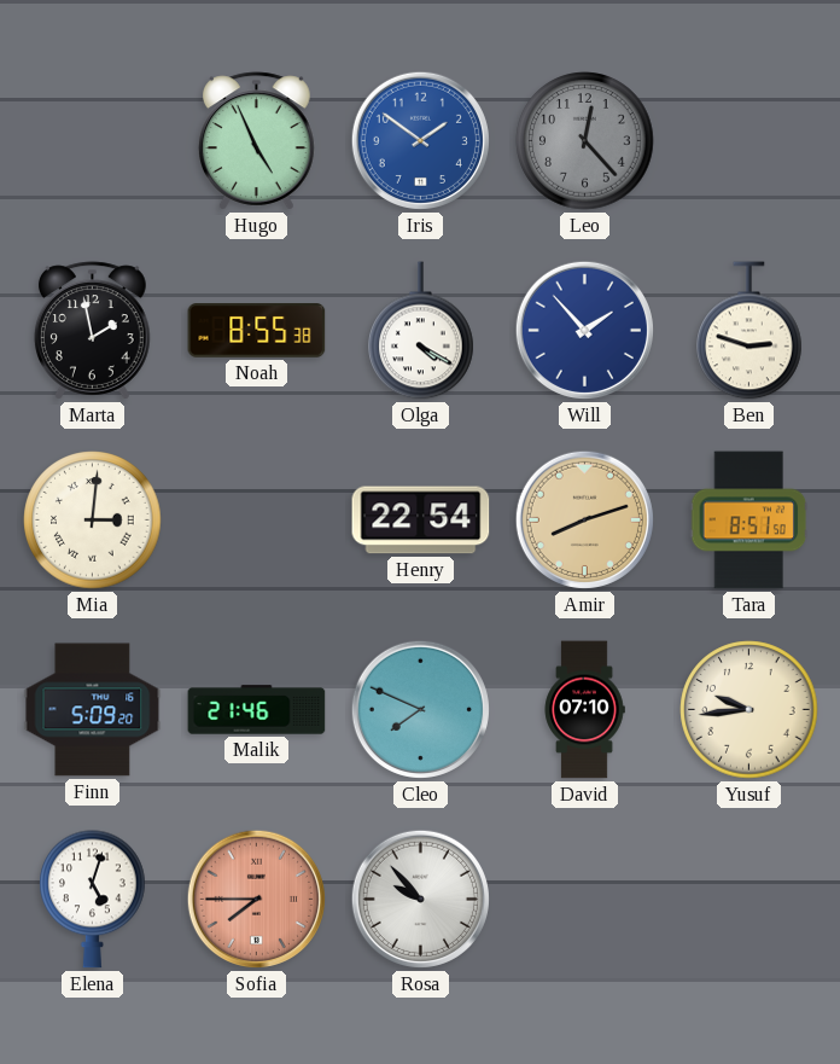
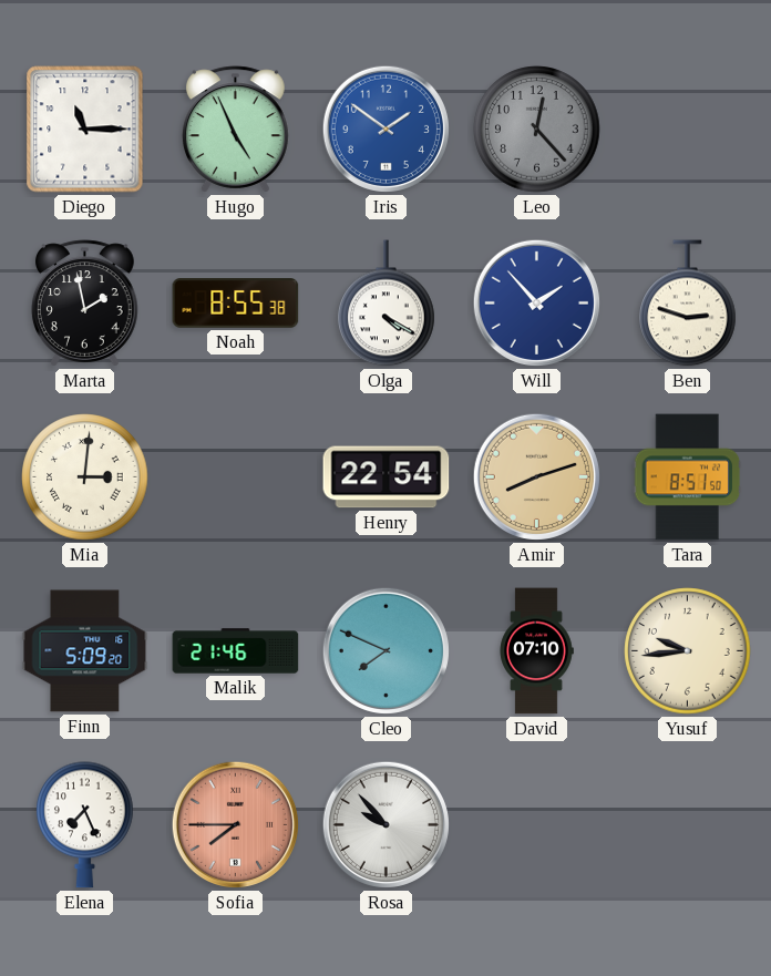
Diego: none -> 11:15
Elena: 5:03 -> 7:26
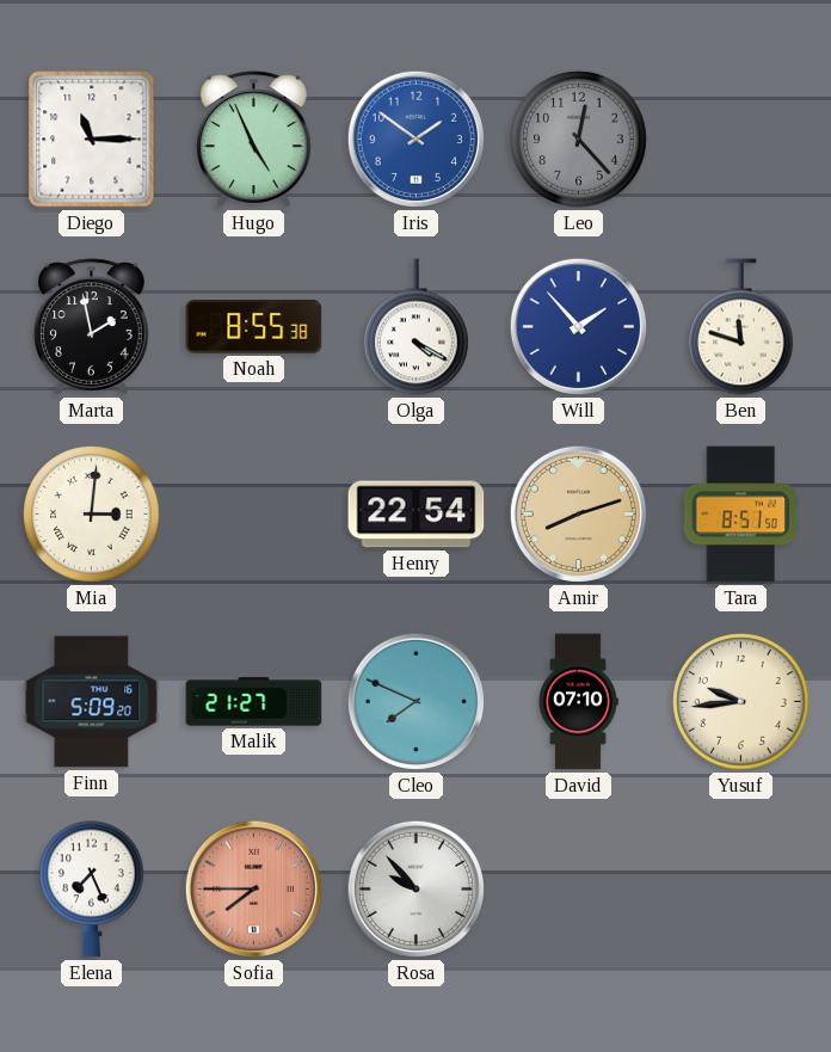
Ben: 2:48 -> 11:48
Malik: 21:46 -> 21:27
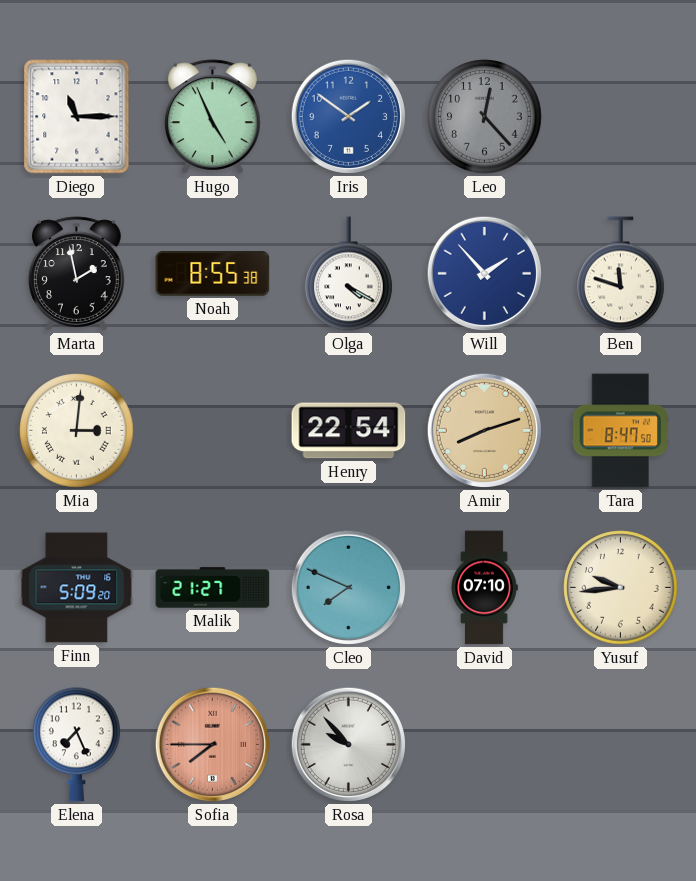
Tara: 8:51 -> 8:47
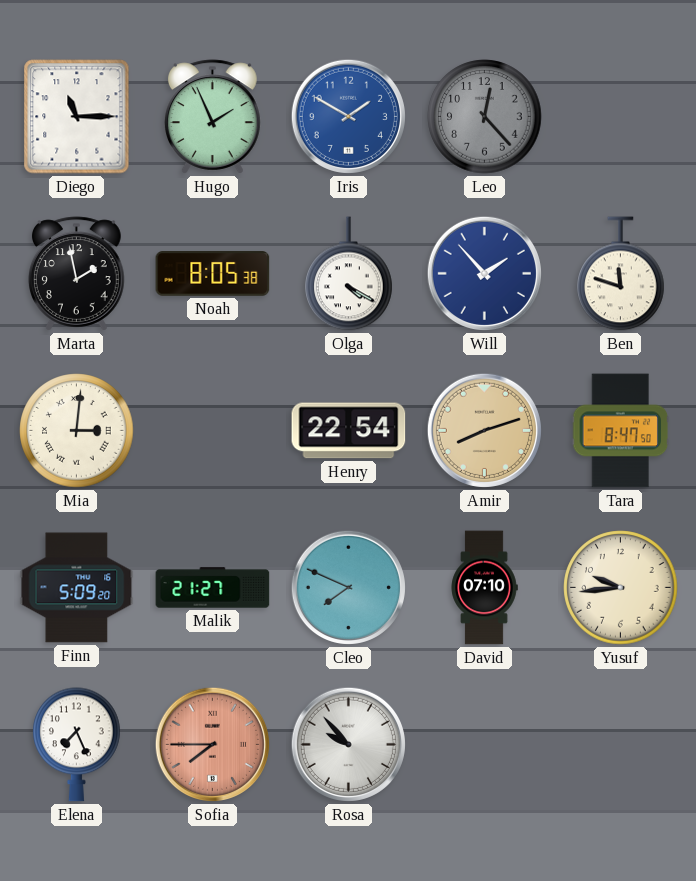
Hugo: 4:56 -> 1:56
Iris: 1:51 -> 1:50
Noah: 8:55 -> 8:05
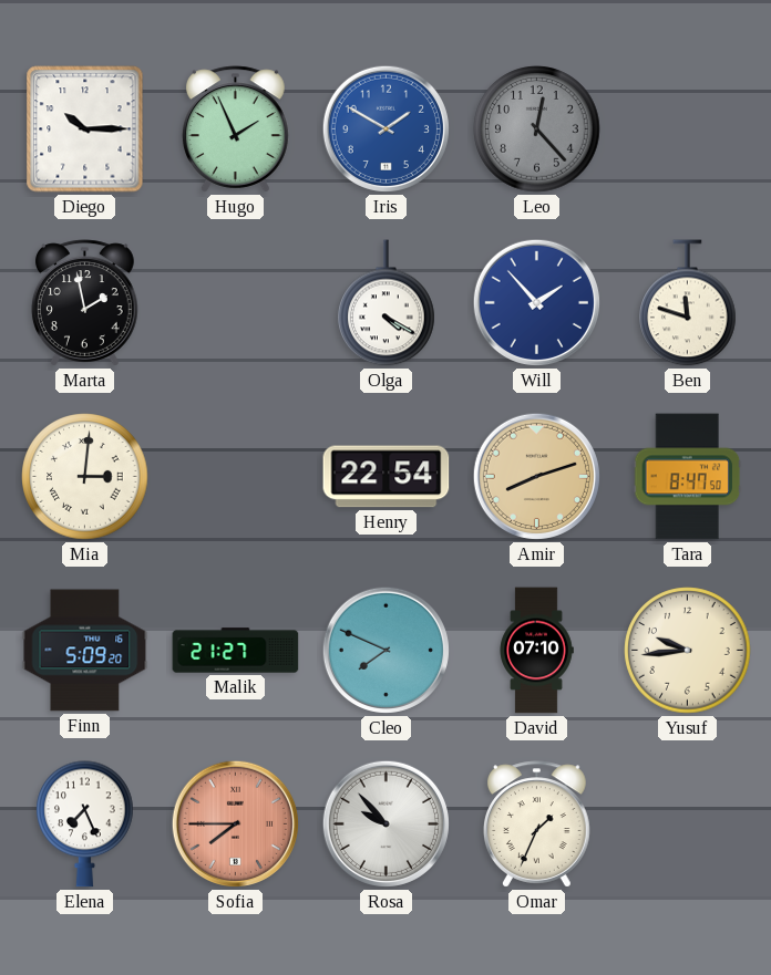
Diego: 11:15 -> 10:15
Noah: 8:05 -> none
Omar: none -> 1:34
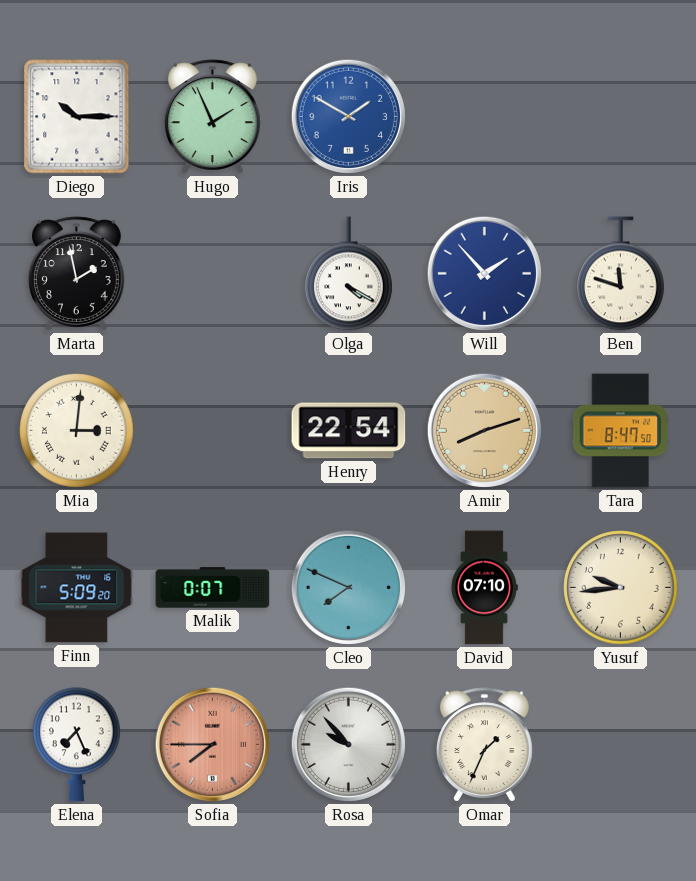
Leo: 12:23 -> none
Malik: 21:27 -> 0:07
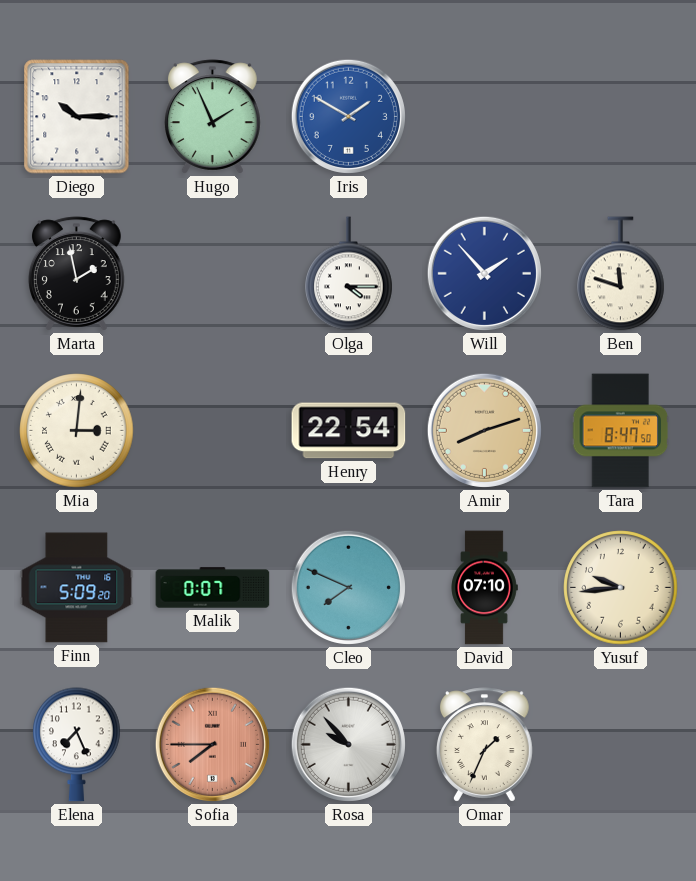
Olga: 4:20 -> 4:15
